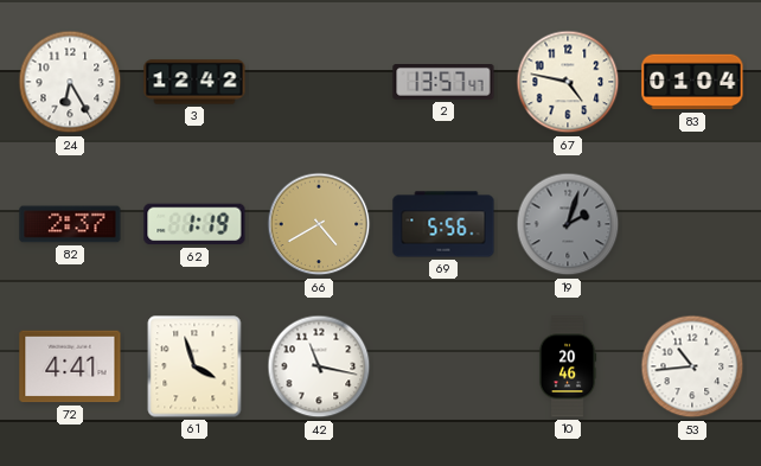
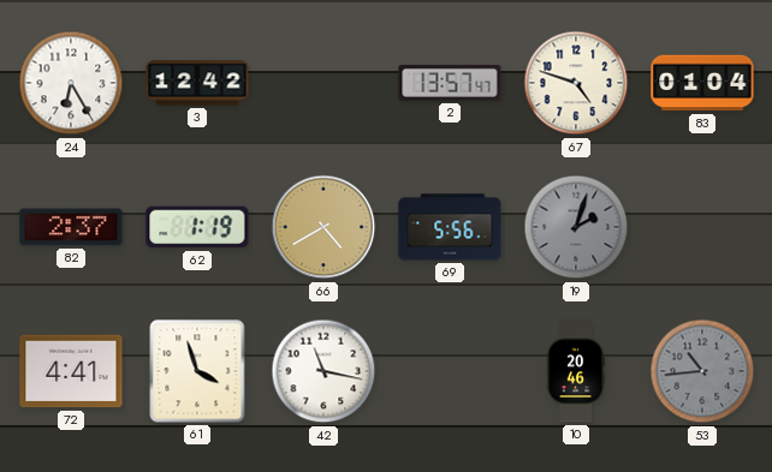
67: 4:47 -> 4:48
53 dial: white -> grey
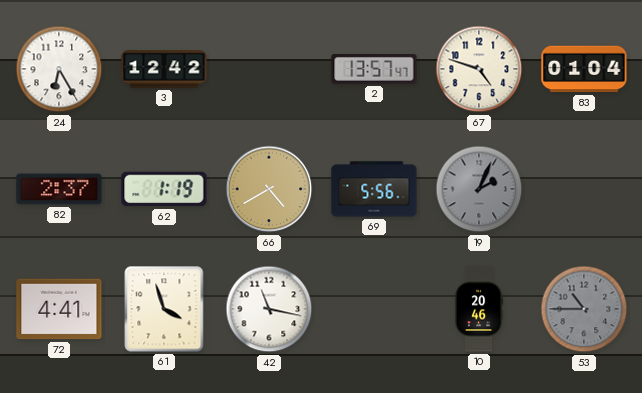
19: 2:03 -> 2:04
53: 10:44 -> 10:45
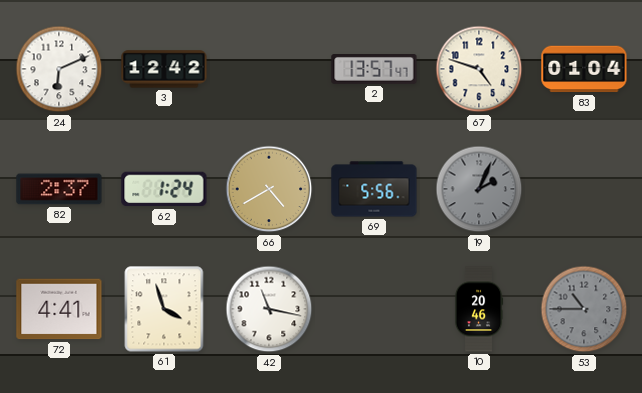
24: 6:25 -> 6:11
62: 1:19 -> 1:24
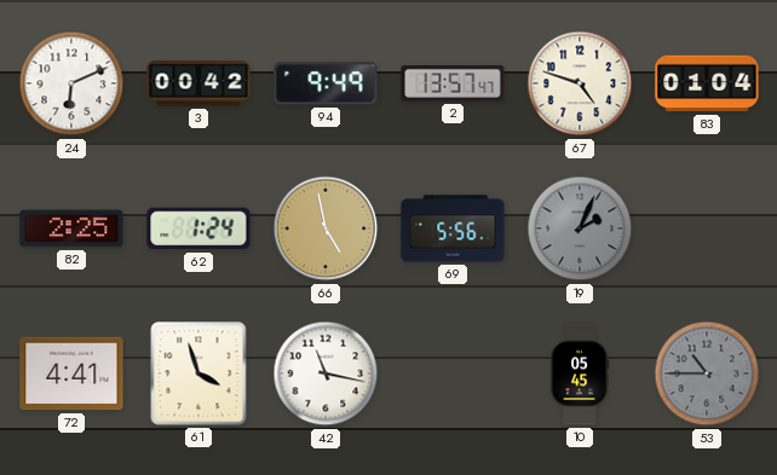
3: 12:42 -> 00:42
94: none -> 9:49
82: 2:37 -> 2:25
66: 4:40 -> 4:58
10: 20:46 -> 05:45
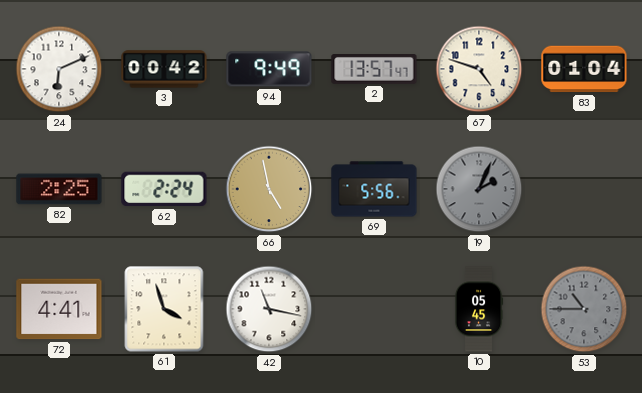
62: 1:24 -> 2:24
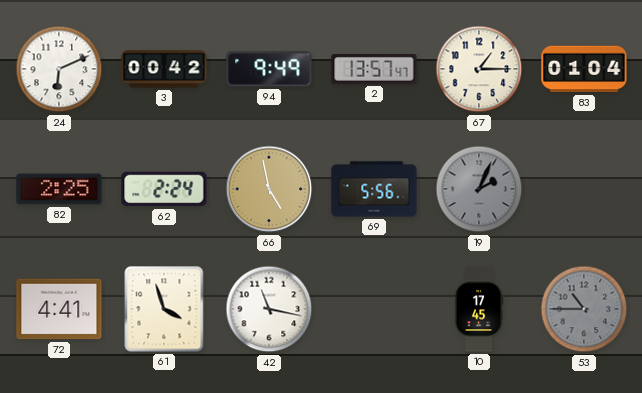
67: 4:48 -> 1:15
10: 05:45 -> 17:45
